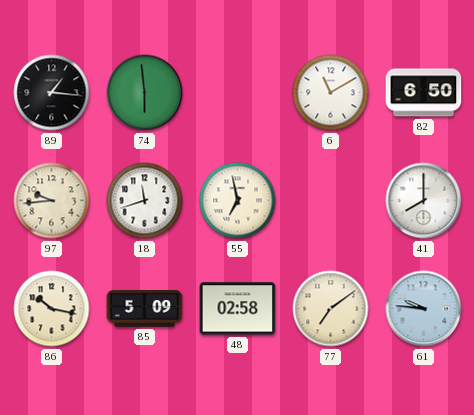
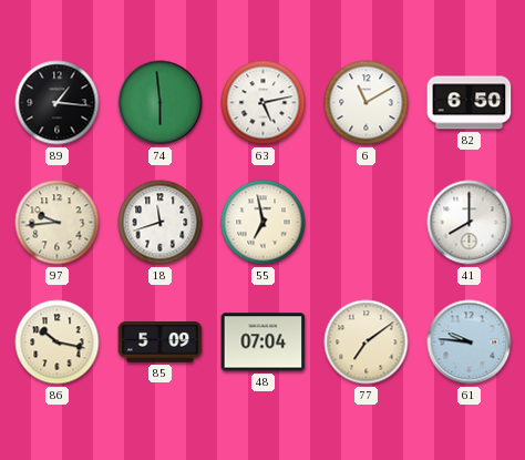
63: none -> 5:13
48: 02:58 -> 07:04
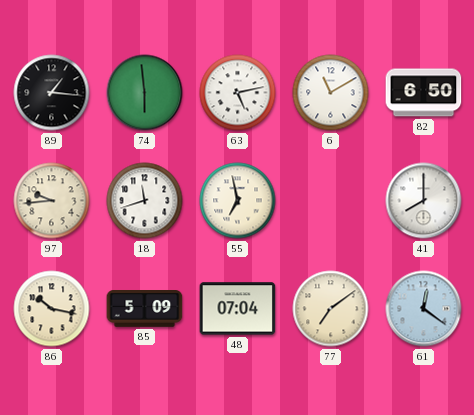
61: 9:46 -> 12:21
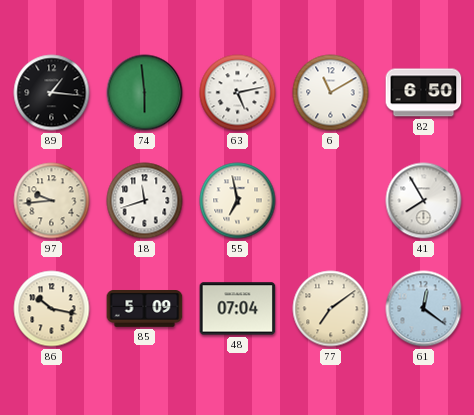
41: 8:00 -> 7:55
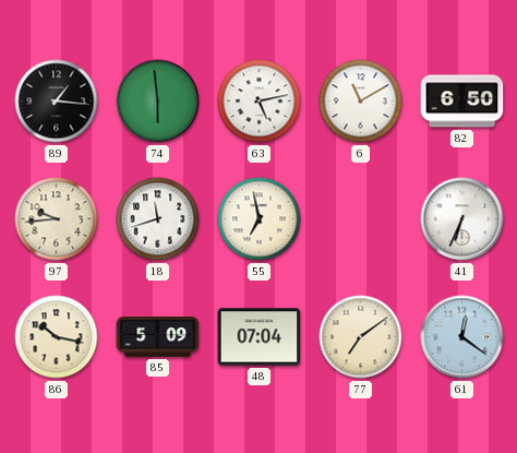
41: 7:55 -> 6:34
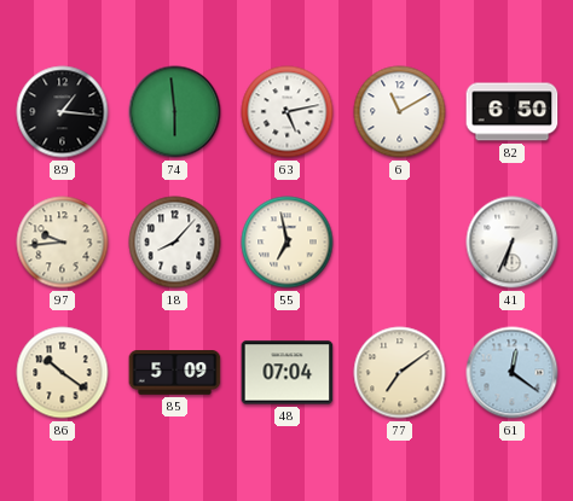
18: 11:42 -> 8:07
86: 10:17 -> 10:21
